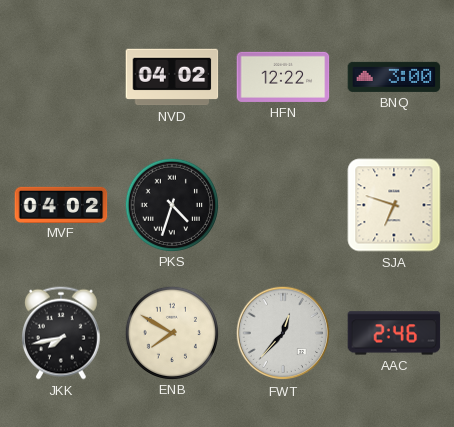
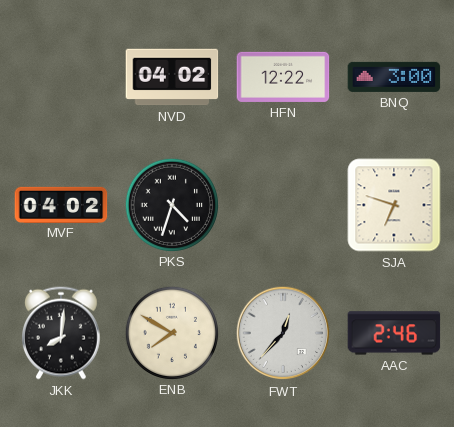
JKK: 7:43 -> 8:01
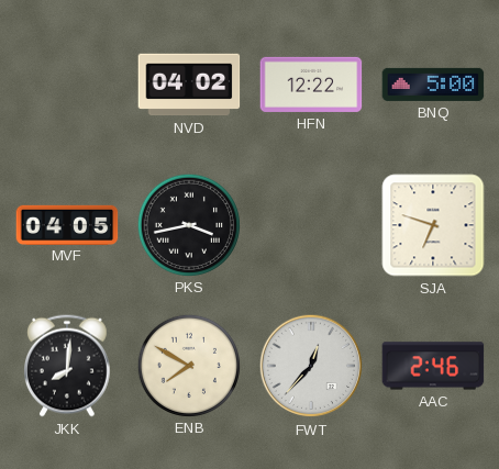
BNQ: 3:00 -> 5:00
MVF: 04:02 -> 04:05
PKS: 4:33 -> 3:43
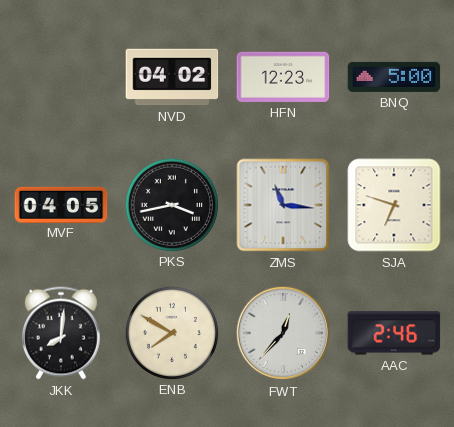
HFN: 12:22 -> 12:23
ZMS: none -> 11:16
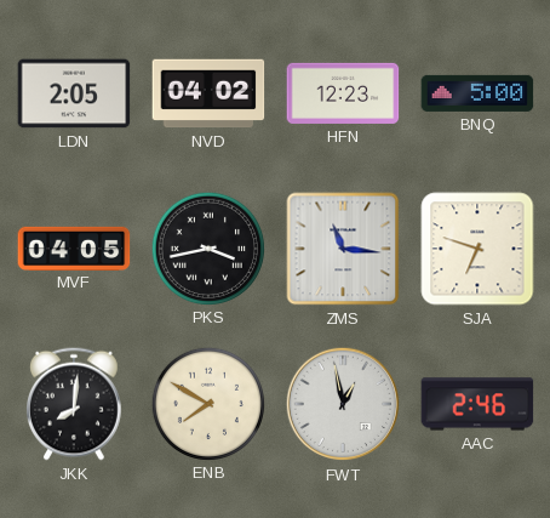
LDN: none -> 2:05
FWT: 12:37 -> 12:58
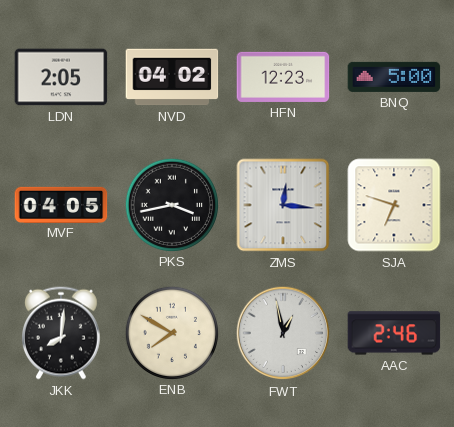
ZMS: 11:16 -> 12:16
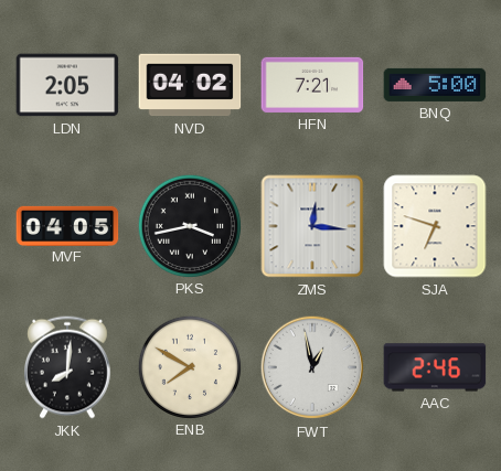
HFN: 12:23 -> 7:21
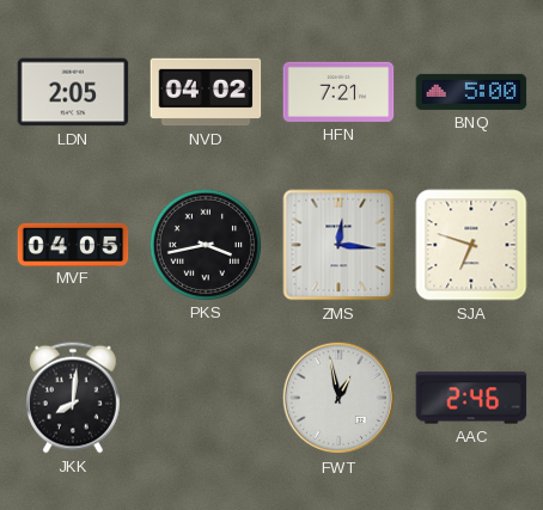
ENB: 7:50 -> none
